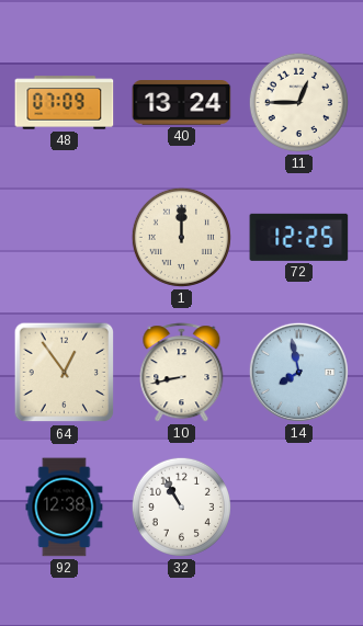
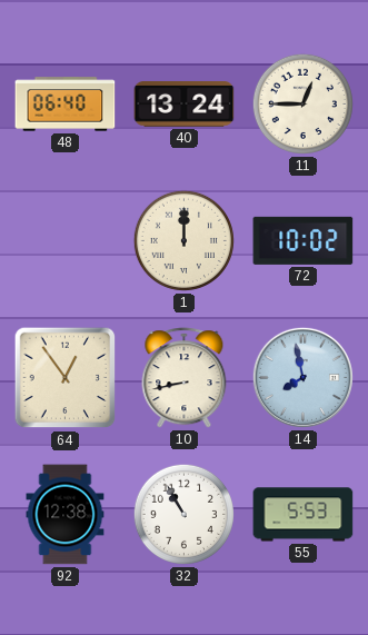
48: 07:09 -> 06:40
72: 12:25 -> 10:02
55: none -> 5:53
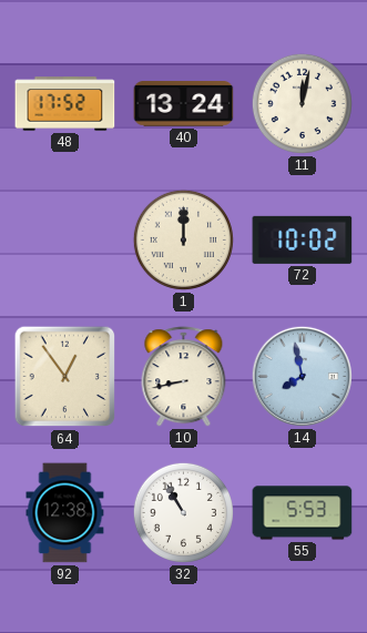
48: 06:40 -> 17:52
11: 12:45 -> 12:02
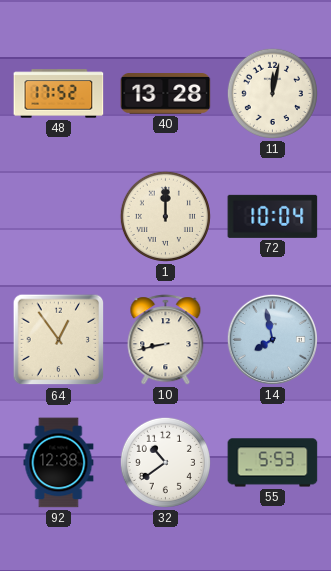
40: 13:24 -> 13:28
72: 10:02 -> 10:04
32: 10:55 -> 10:39
